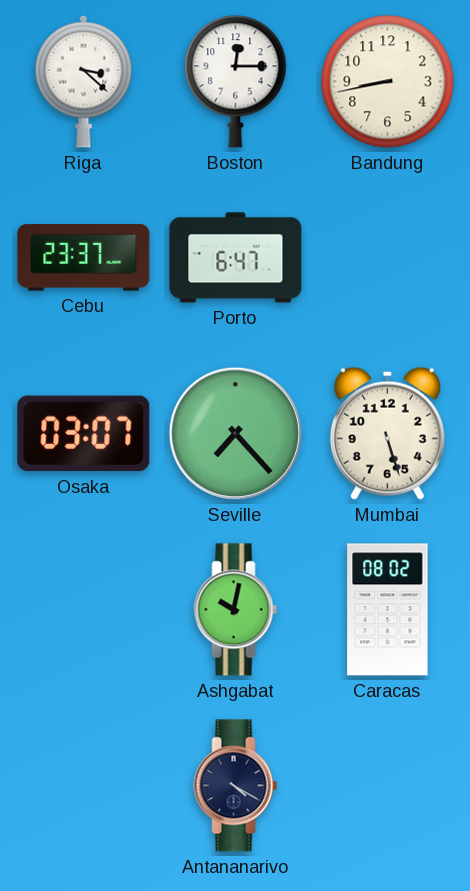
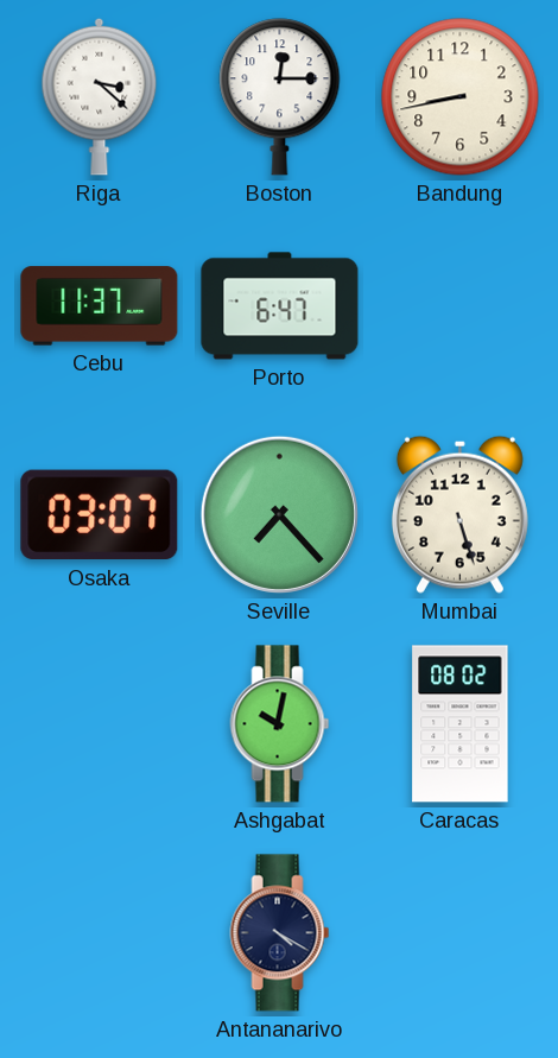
Cebu: 23:37 -> 11:37
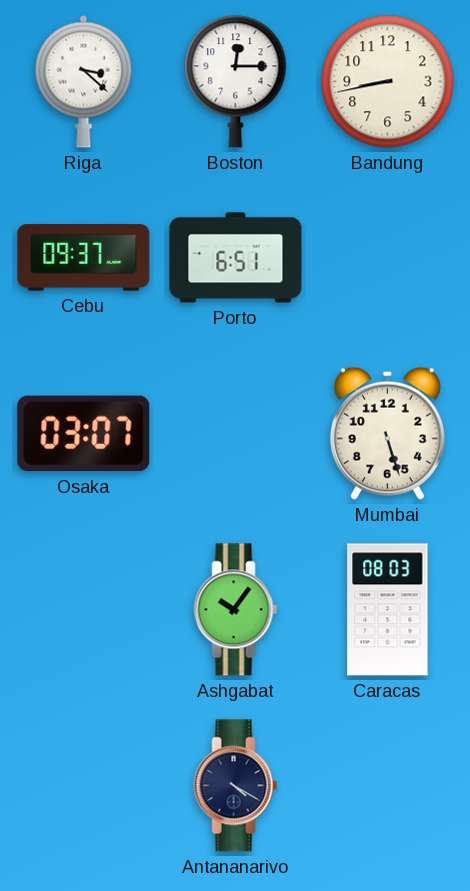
Cebu: 11:37 -> 09:37
Porto: 6:47 -> 6:51
Seville: 7:23 -> none
Ashgabat: 10:02 -> 10:06
Caracas: 08:02 -> 08:03
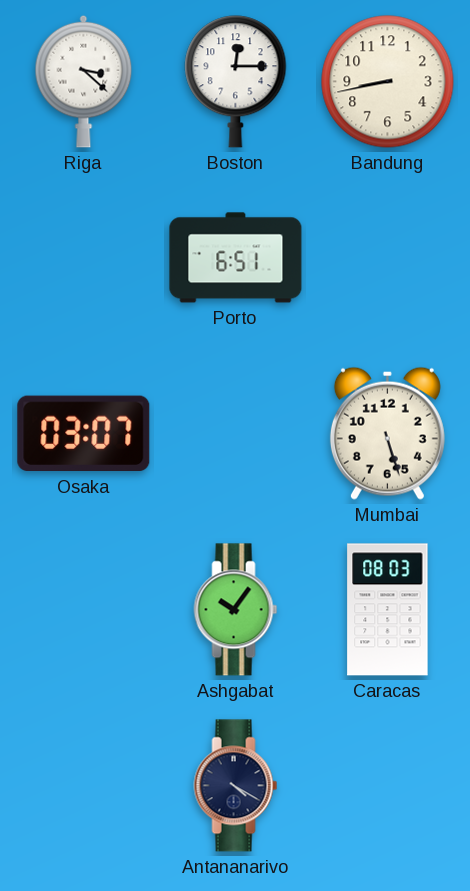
Cebu: 09:37 -> none
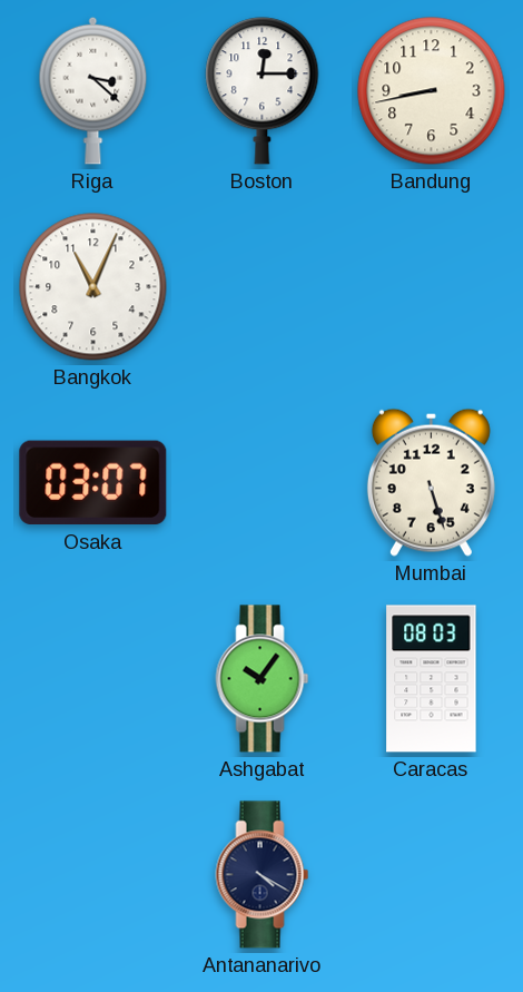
Bangkok: none -> 11:04
Porto: 6:51 -> none
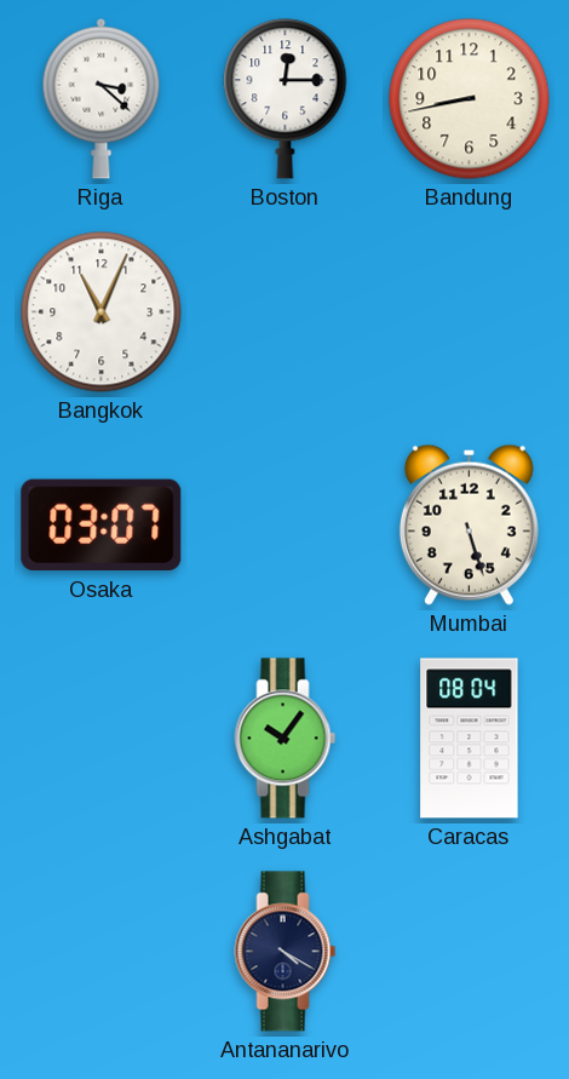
Caracas: 08:03 -> 08:04
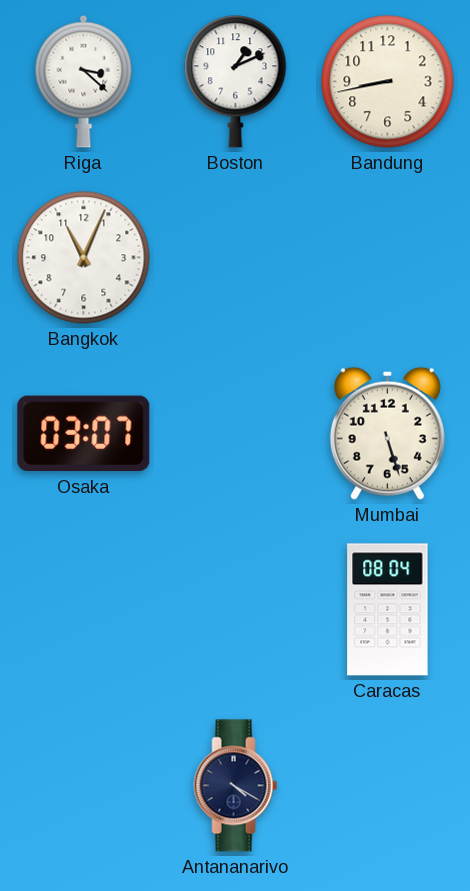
Boston: 12:15 -> 1:11
Ashgabat: 10:06 -> none
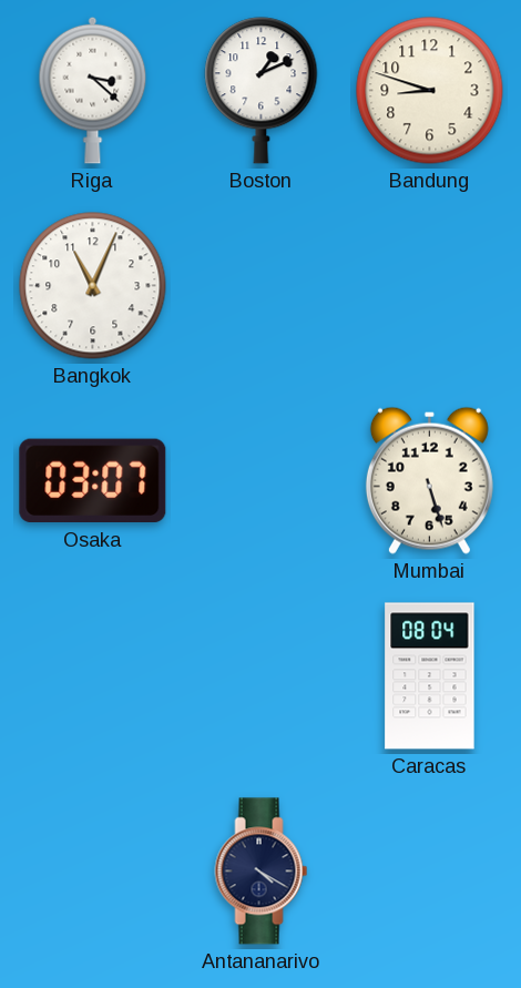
Bandung: 8:43 -> 8:48
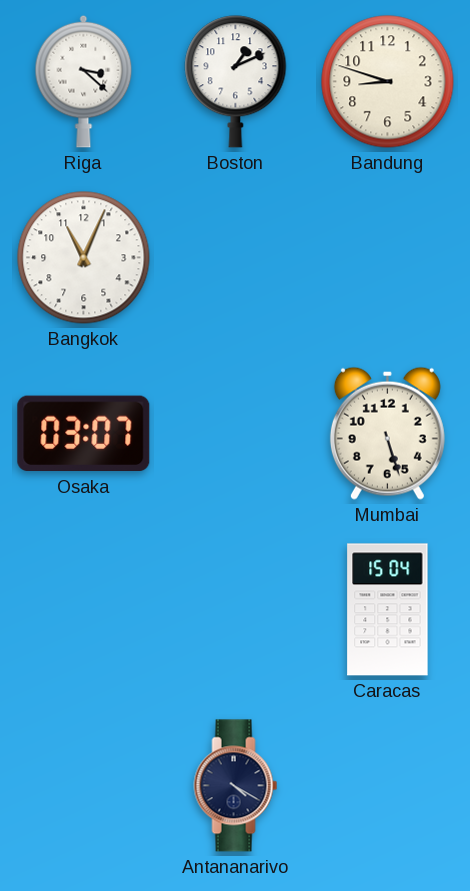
Caracas: 08:04 -> 15:04
